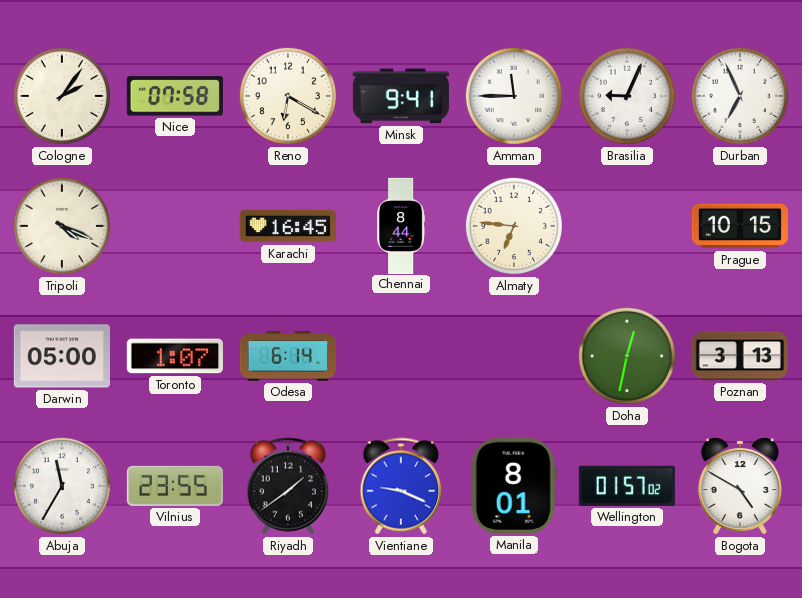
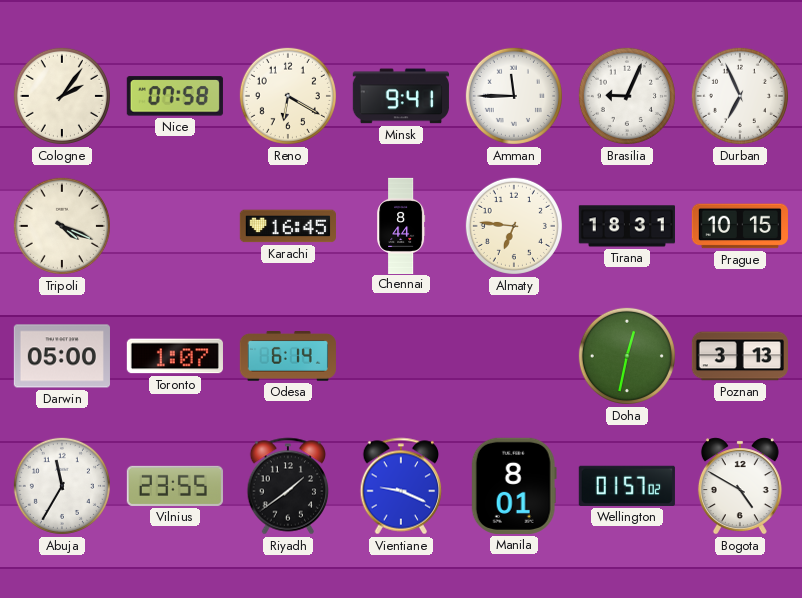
Tirana: none -> 18:31
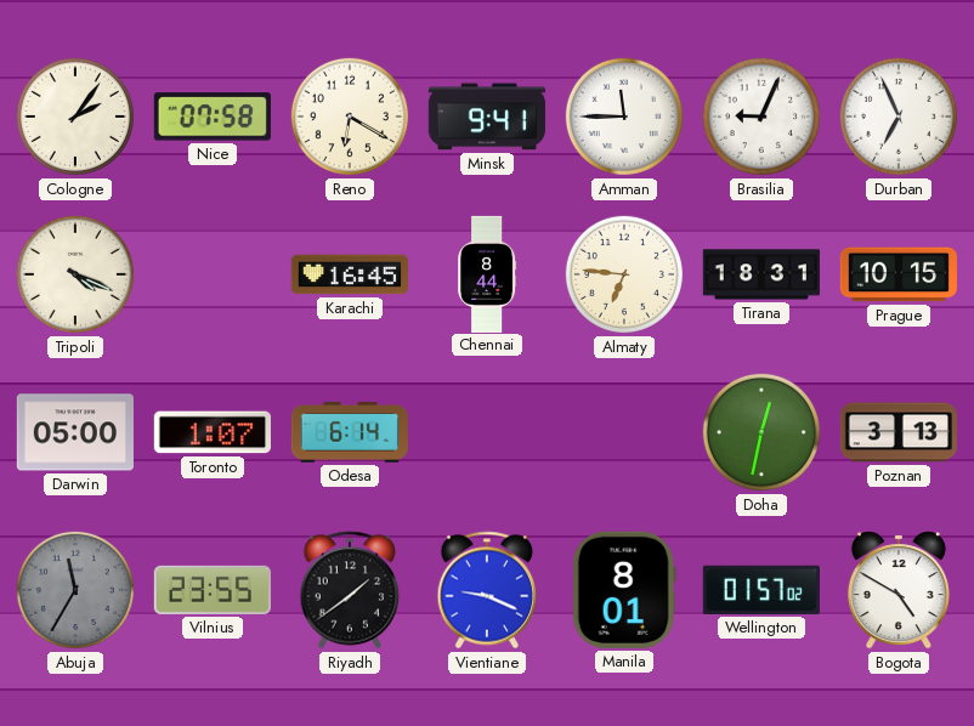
Abuja dial: white -> grey
